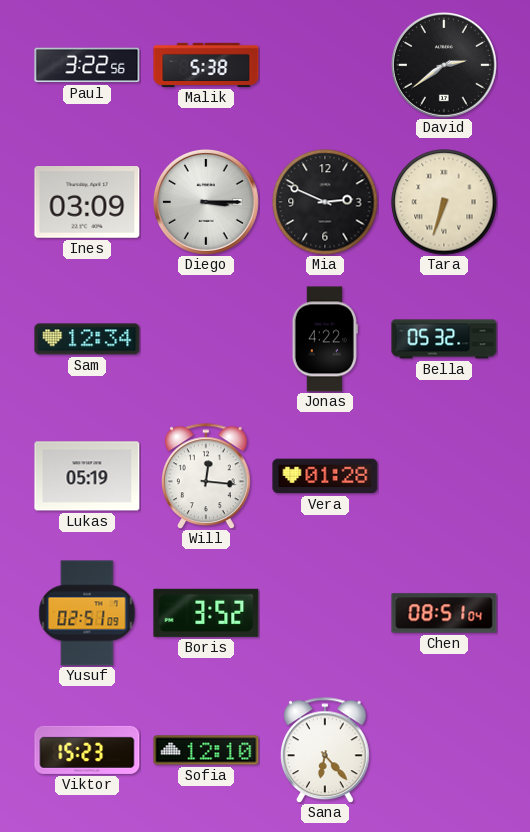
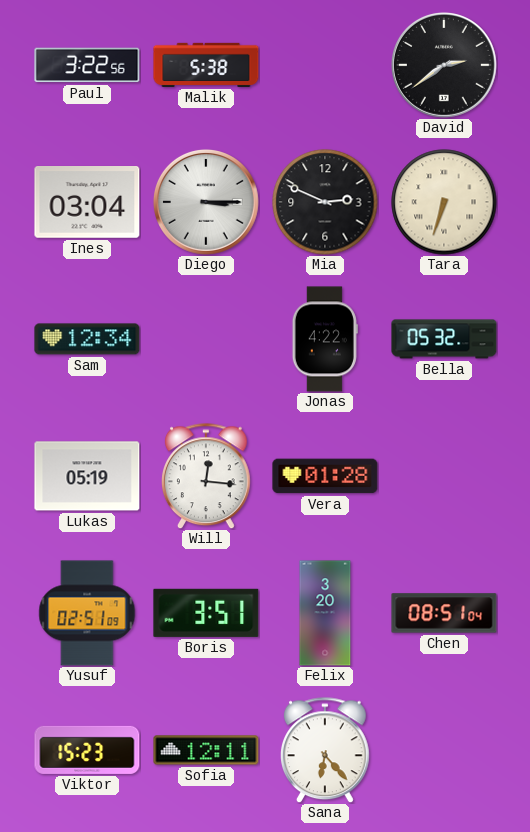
Ines: 03:09 -> 03:04
Boris: 3:52 -> 3:51
Felix: none -> 3:20
Sofia: 12:10 -> 12:11
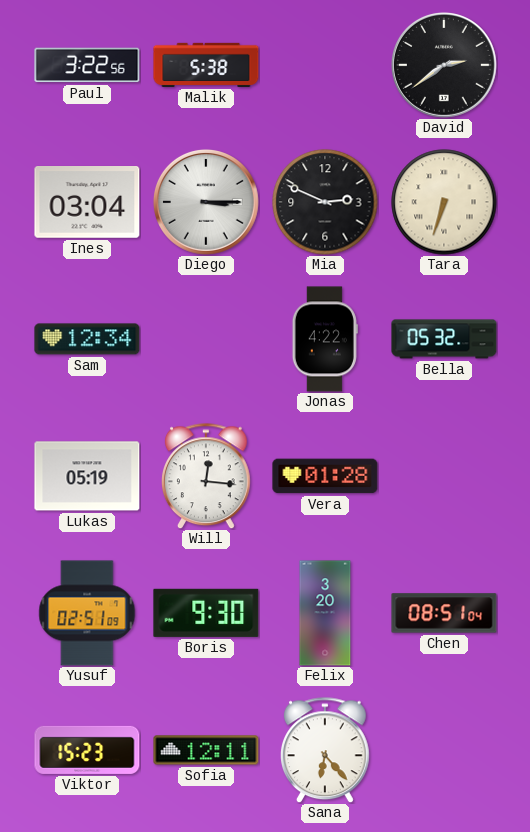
Boris: 3:51 -> 9:30
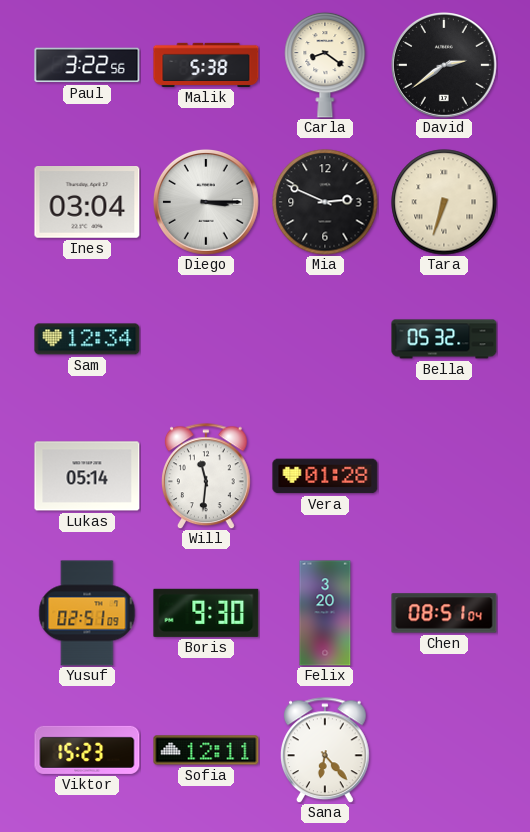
Carla: none -> 8:21
Jonas: 4:22 -> none
Lukas: 05:19 -> 05:14
Will: 12:16 -> 11:31
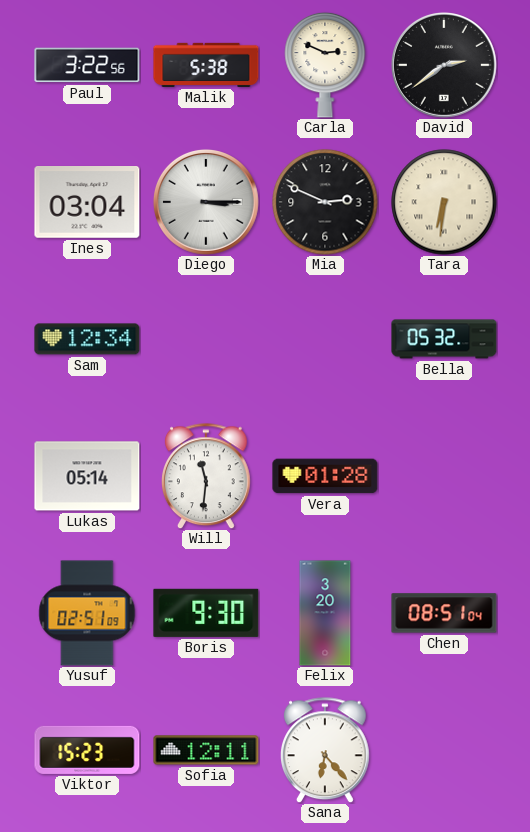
Carla: 8:21 -> 2:49
Tara: 6:33 -> 6:31
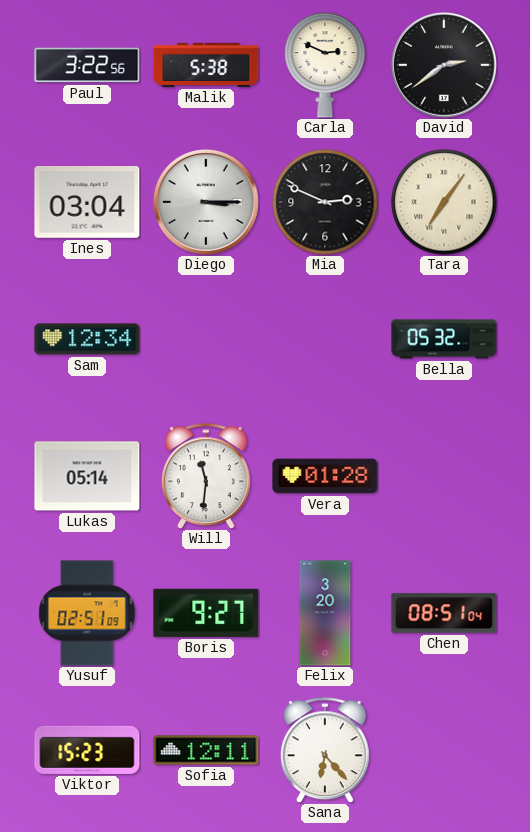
Tara: 6:31 -> 7:06
Boris: 9:30 -> 9:27
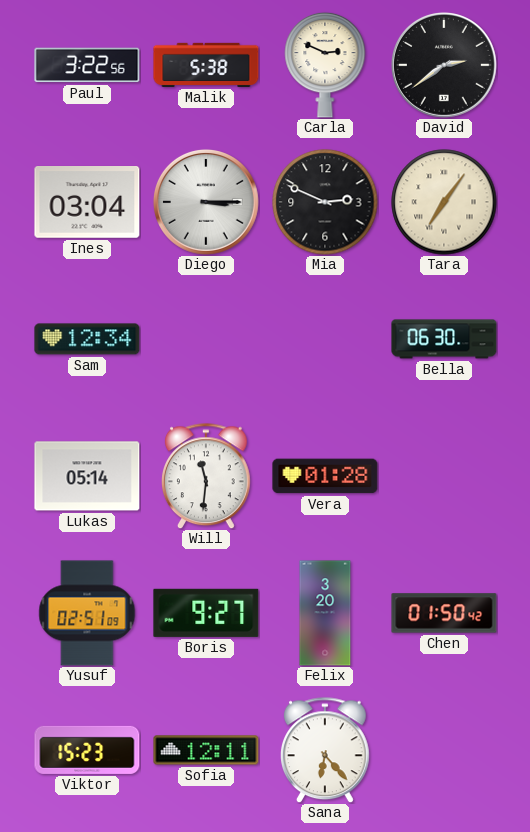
Bella: 05:32 -> 06:30
Chen: 08:51 -> 01:50
